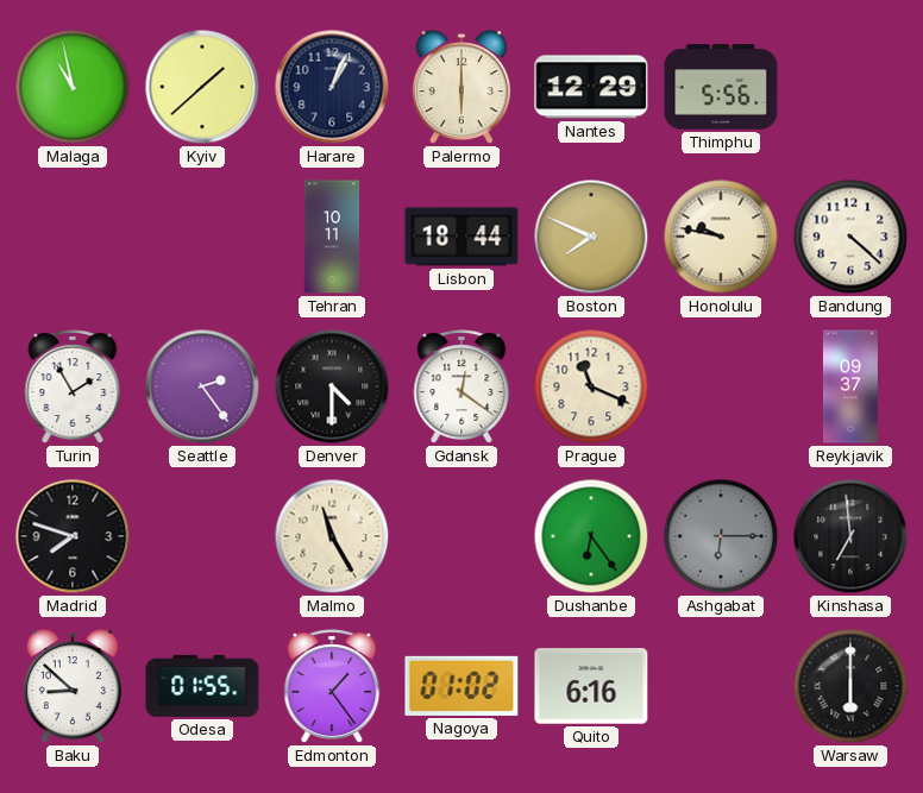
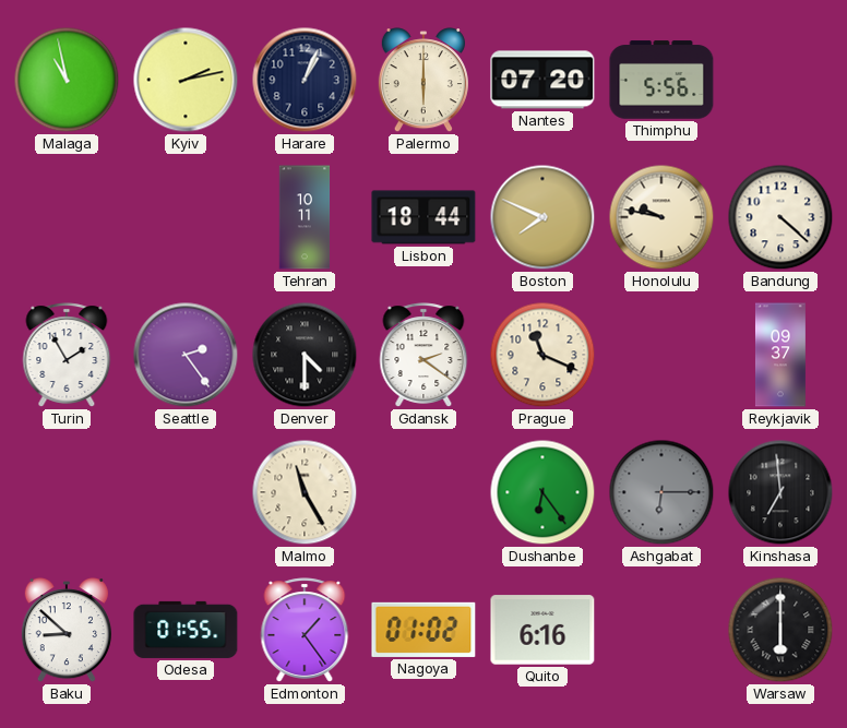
Kyiv: 1:38 -> 2:13
Nantes: 12:29 -> 07:20
Gdansk: 12:21 -> 2:21
Madrid: 7:48 -> none
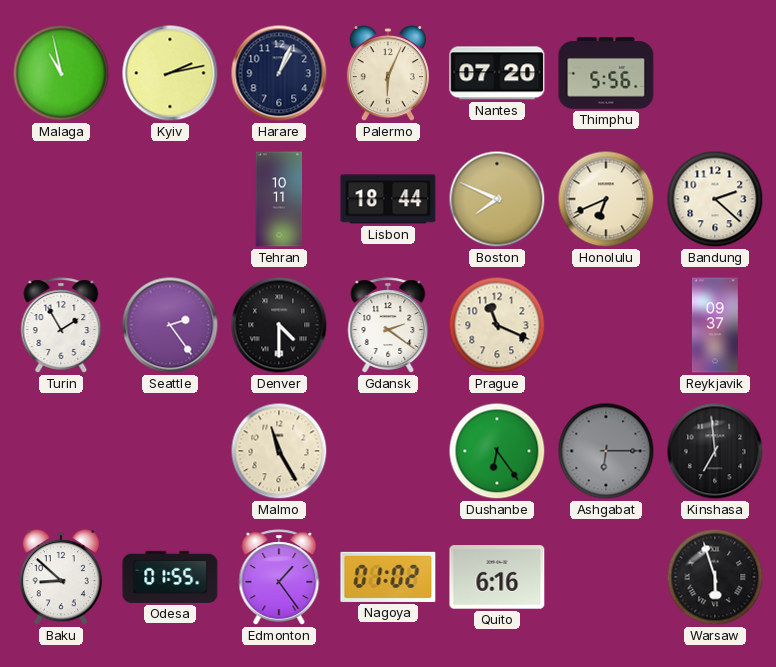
Palermo: 6:00 -> 6:04
Honolulu: 9:47 -> 6:41
Bandung: 4:22 -> 2:22
Warsaw: 6:00 -> 5:57
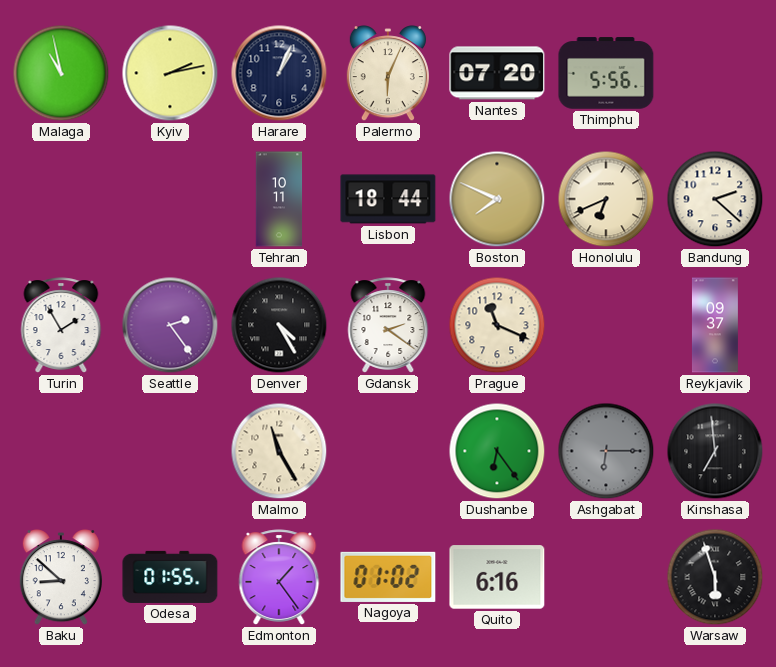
Denver: 4:30 -> 4:25
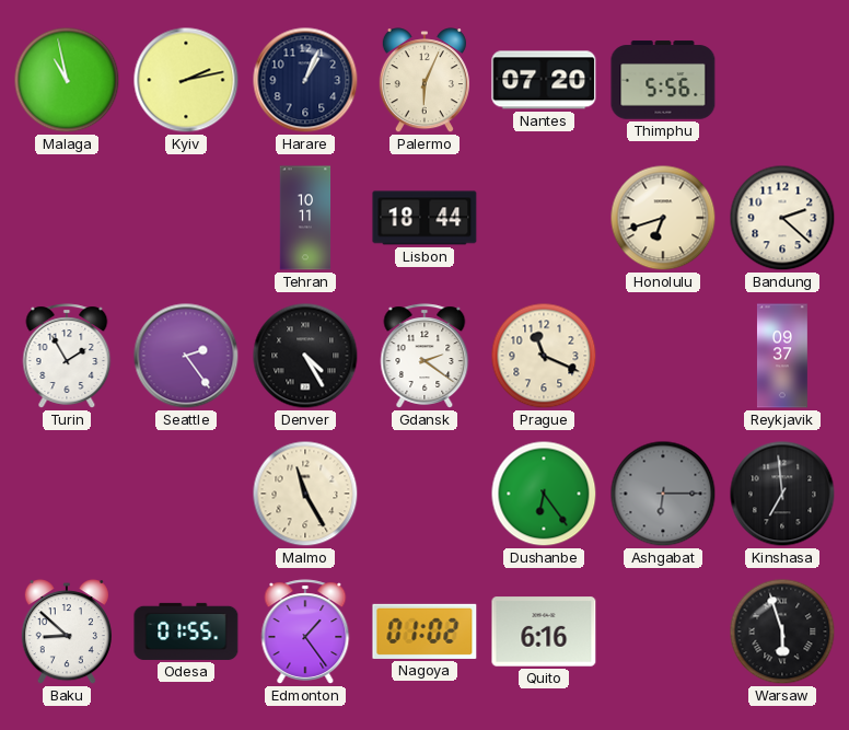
Boston: 7:49 -> none
Honolulu: 6:41 -> 6:42
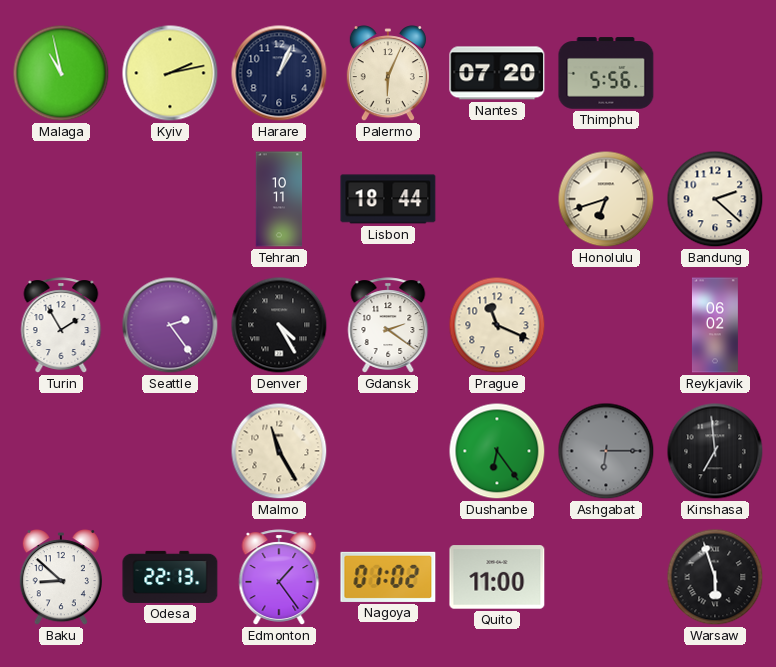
Reykjavik: 09:37 -> 06:02
Odesa: 01:55 -> 22:13
Quito: 6:16 -> 11:00
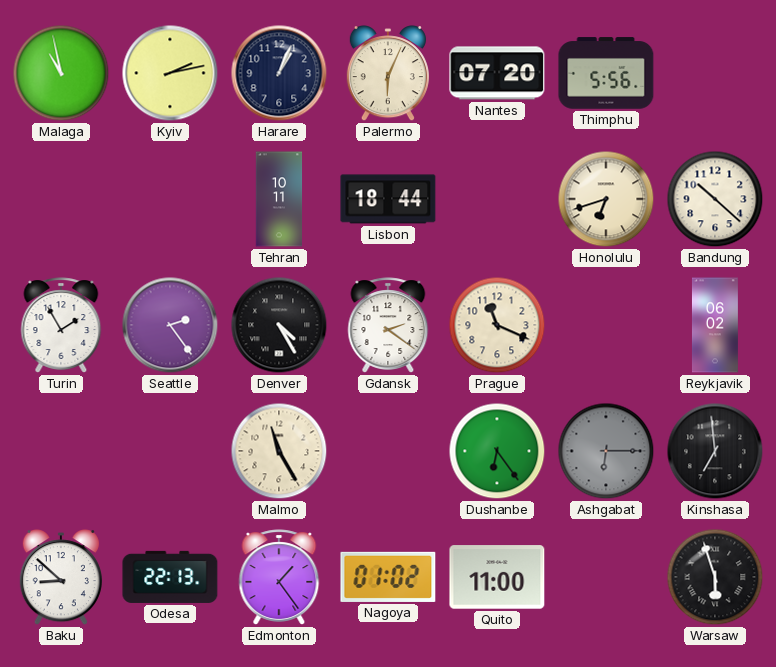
Bandung: 2:22 -> 10:22
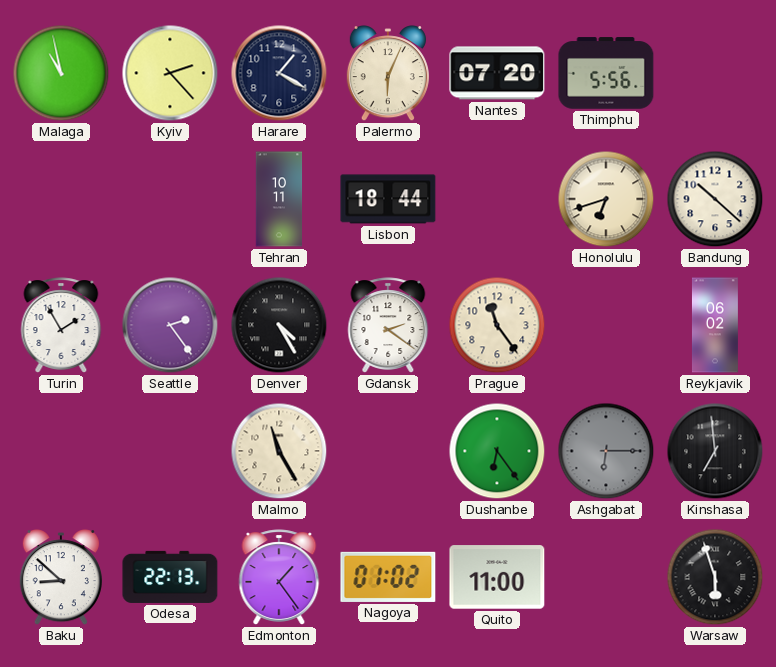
Kyiv: 2:13 -> 2:23
Harare: 1:04 -> 1:20
Prague: 11:19 -> 11:24
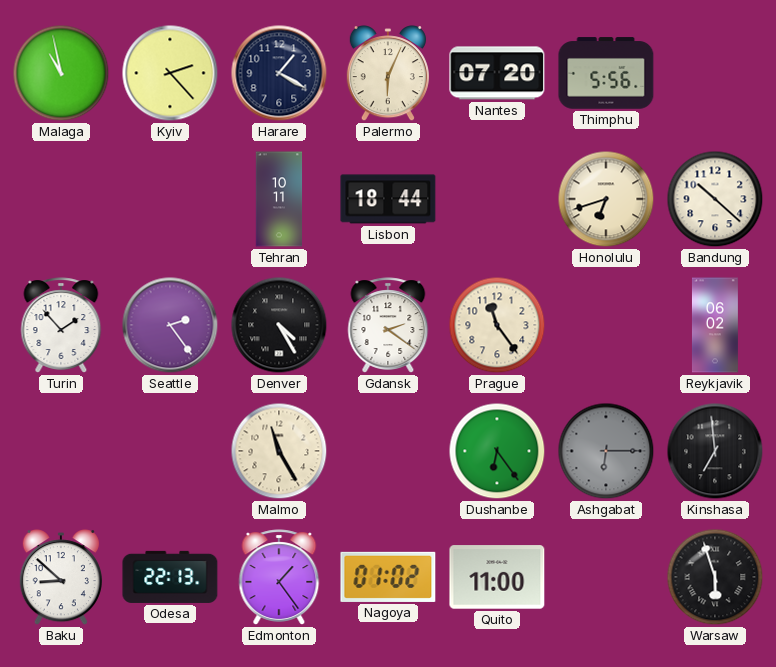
Turin: 1:55 -> 1:53
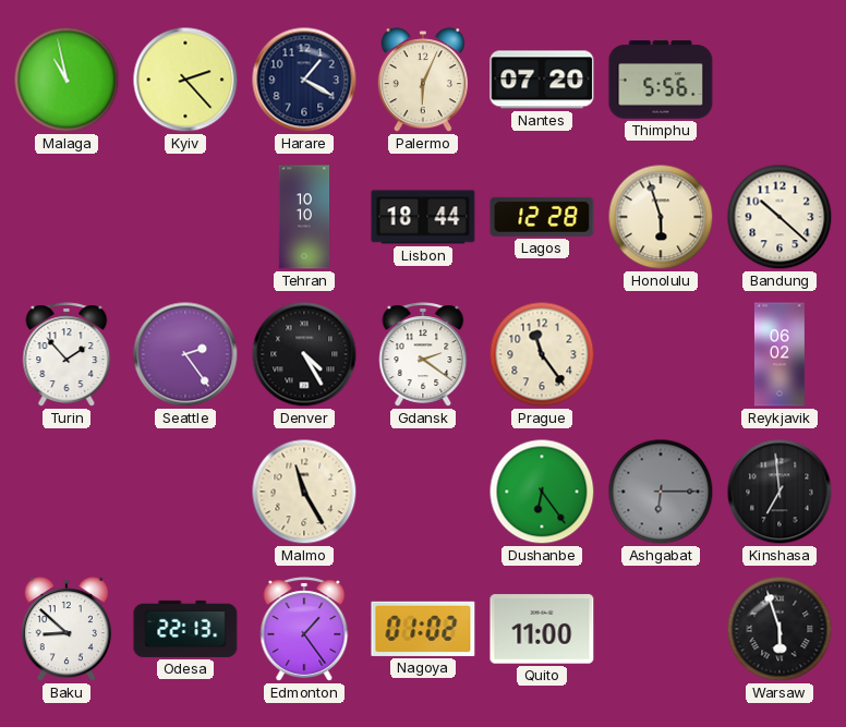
Tehran: 10:11 -> 10:10
Lagos: none -> 12:28
Honolulu: 6:42 -> 5:57
